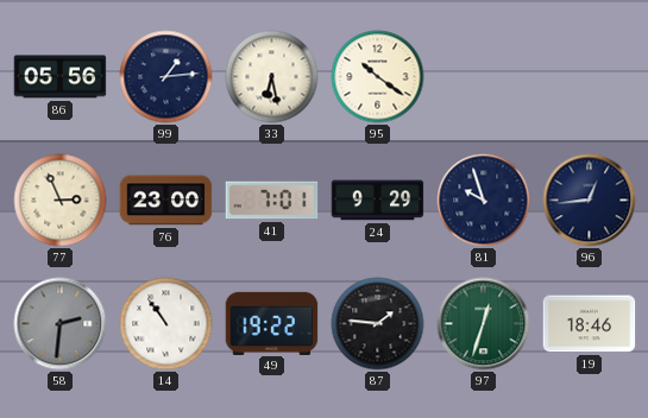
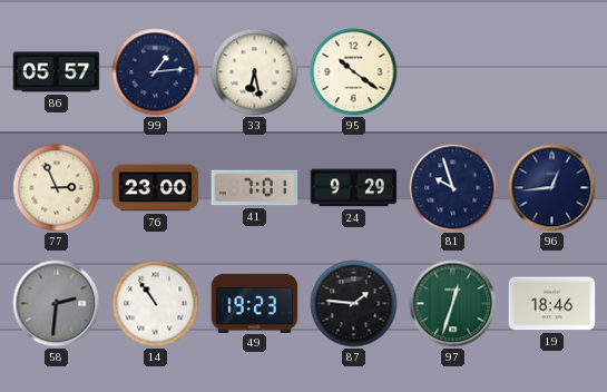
86: 05:56 -> 05:57
49: 19:22 -> 19:23
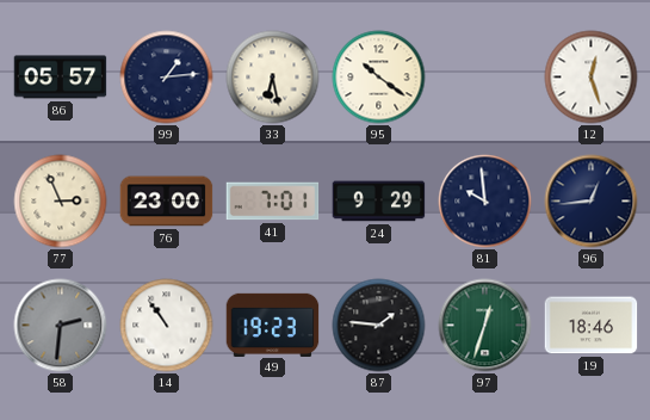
12: none -> 12:27
81: 9:57 -> 9:59
